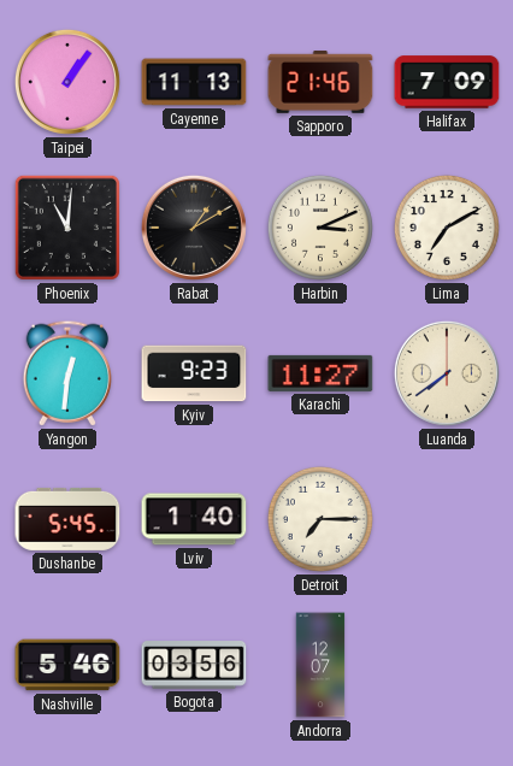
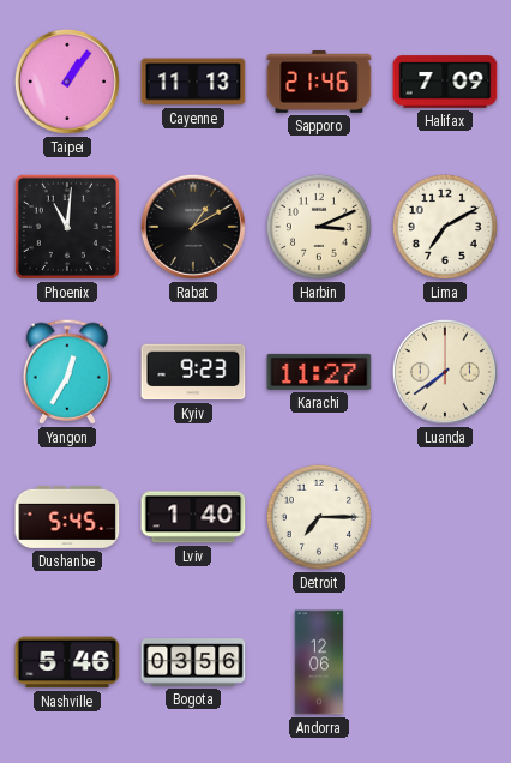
Yangon: 12:31 -> 12:35
Andorra: 12:07 -> 12:06
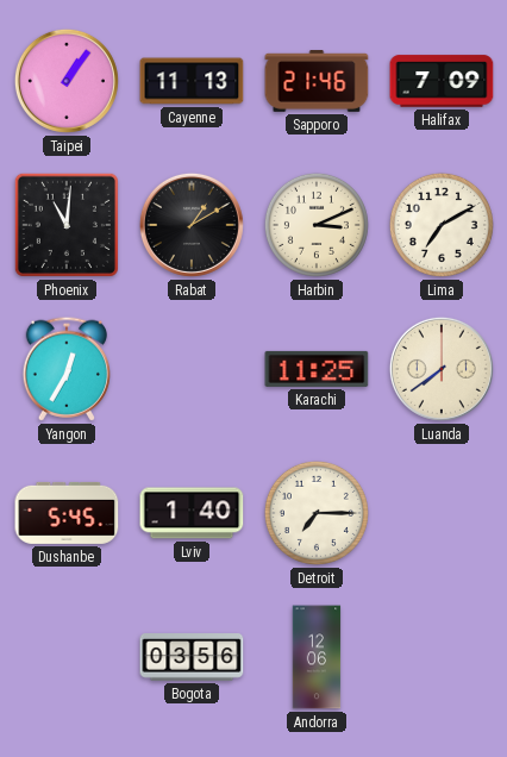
Kyiv: 9:23 -> none
Karachi: 11:27 -> 11:25
Nashville: 5:46 -> none
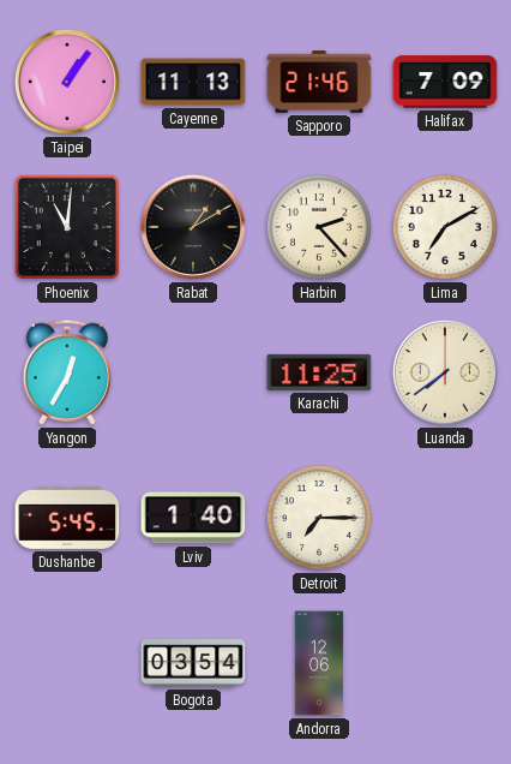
Harbin: 3:11 -> 2:23
Bogota: 03:56 -> 03:54
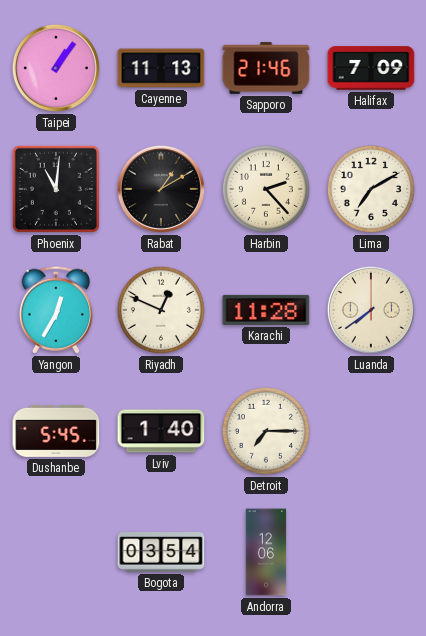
Riyadh: none -> 12:49
Karachi: 11:25 -> 11:28
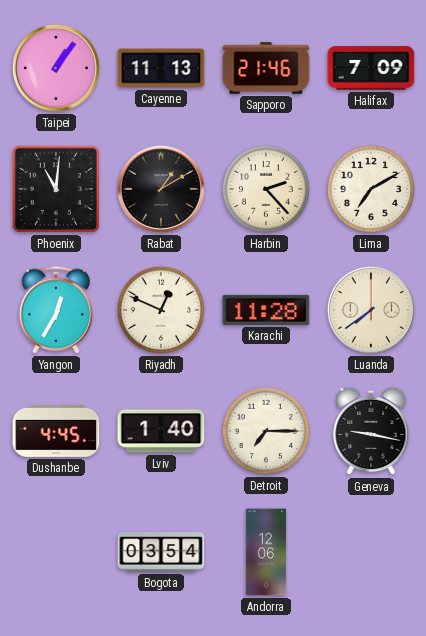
Dushanbe: 5:45 -> 4:45
Geneva: none -> 9:17
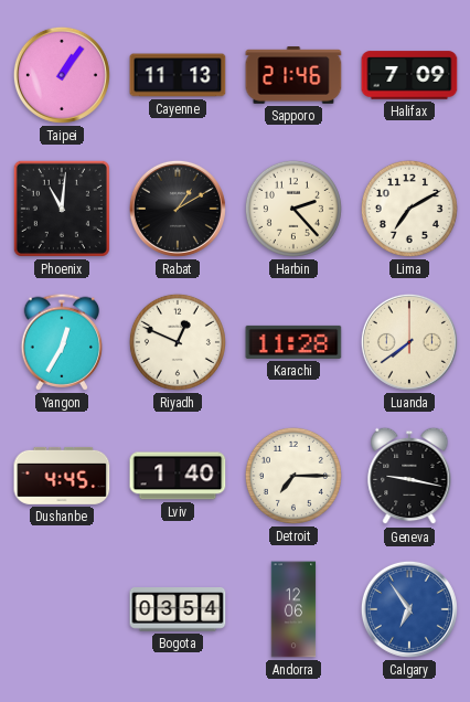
Calgary: none -> 6:54
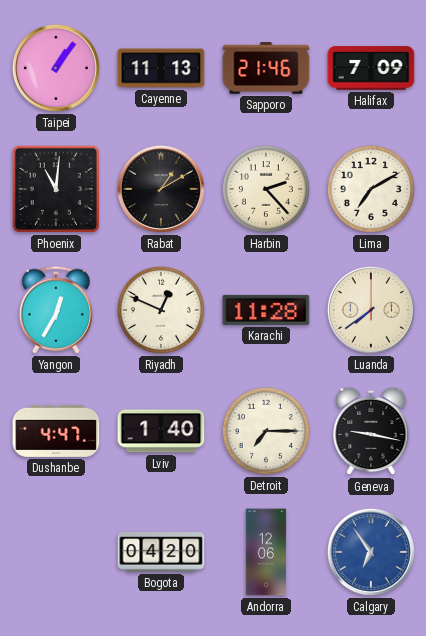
Dushanbe: 4:45 -> 4:47
Bogota: 03:54 -> 04:20
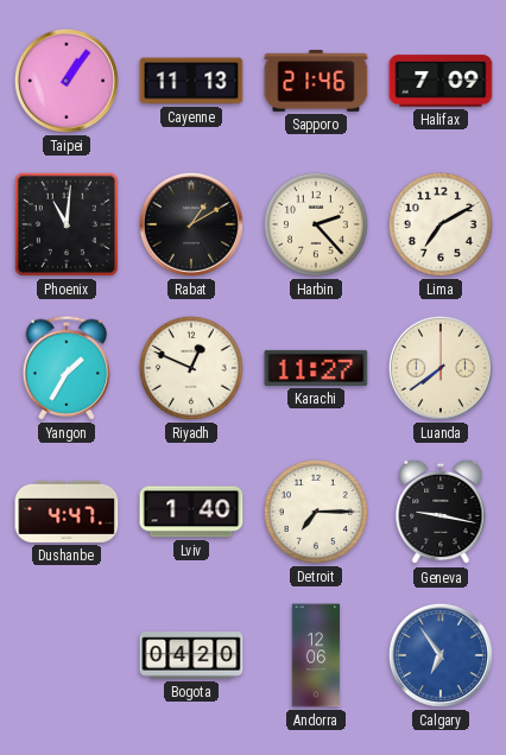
Yangon: 12:35 -> 1:35
Karachi: 11:28 -> 11:27
